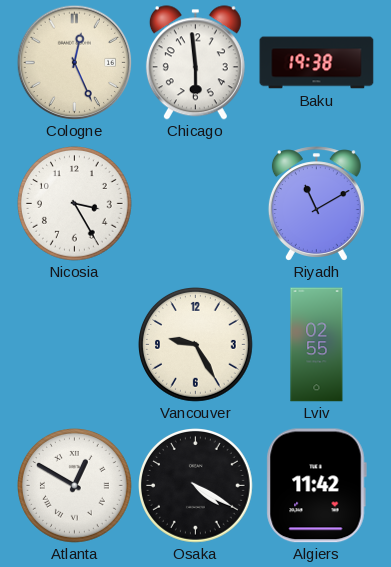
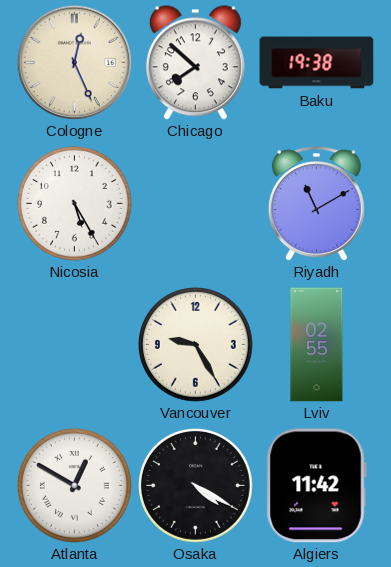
Chicago: 5:59 -> 7:52
Nicosia: 3:25 -> 5:25
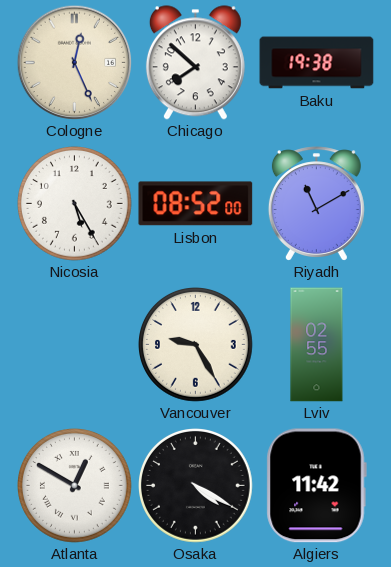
Lisbon: none -> 08:52
